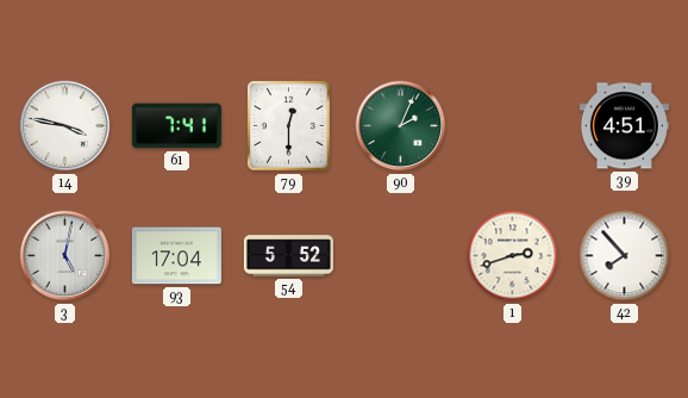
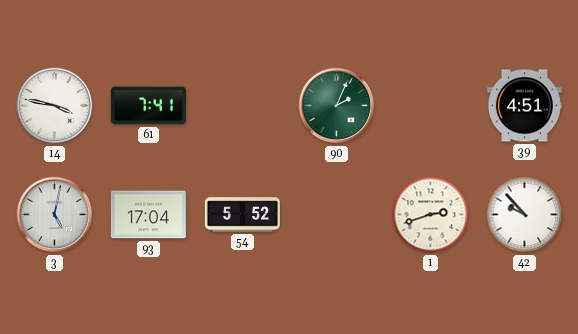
79: 12:30 -> none
42: 7:53 -> 9:53
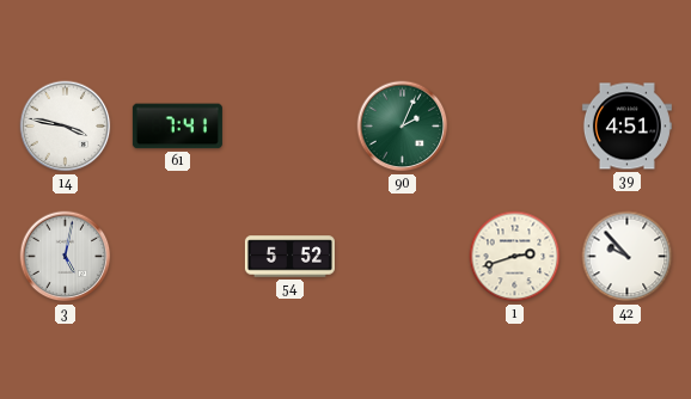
93: 17:04 -> none
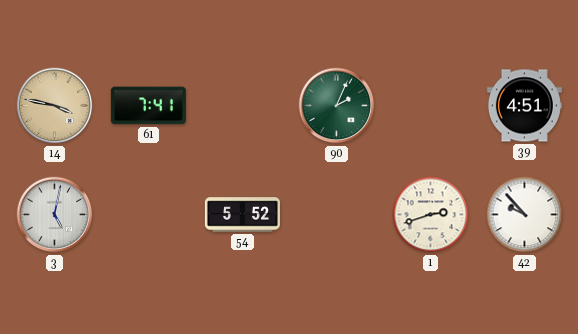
14 dial: white -> champagne
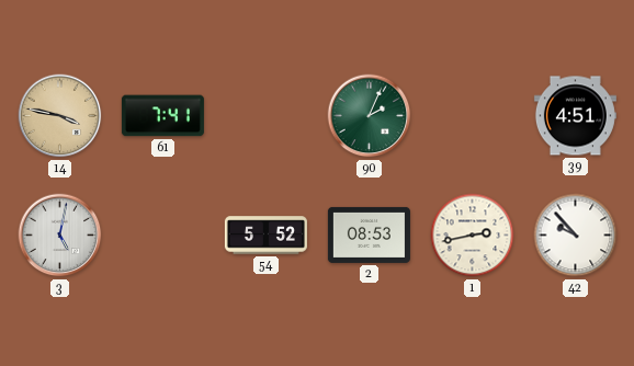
2: none -> 08:53
1: 2:42 -> 2:43
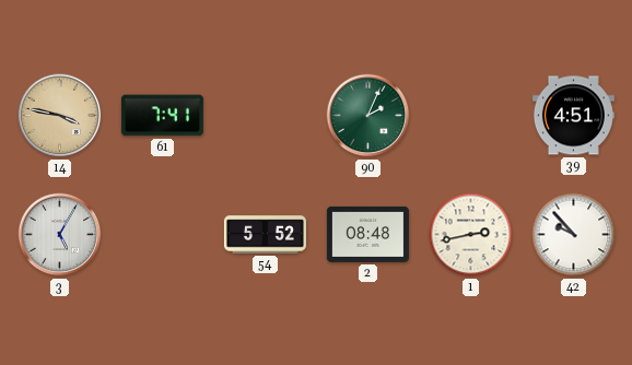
3: 5:02 -> 5:05
2: 08:53 -> 08:48
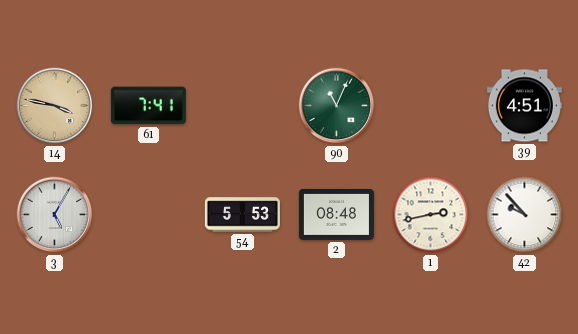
90: 2:04 -> 11:04
54: 5:52 -> 5:53
